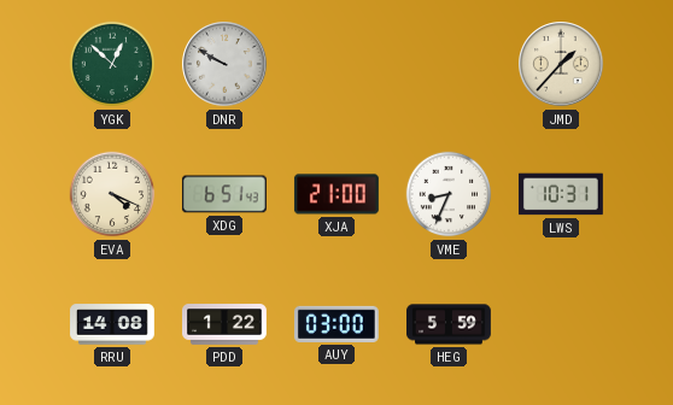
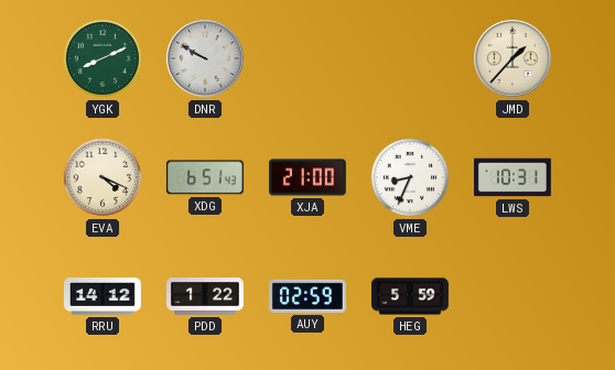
YGK: 12:52 -> 8:11
RRU: 14:08 -> 14:12
AUY: 03:00 -> 02:59
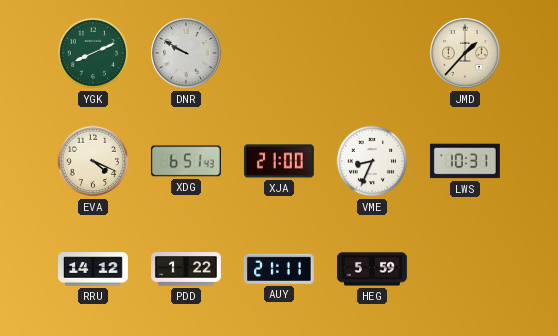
AUY: 02:59 -> 21:11
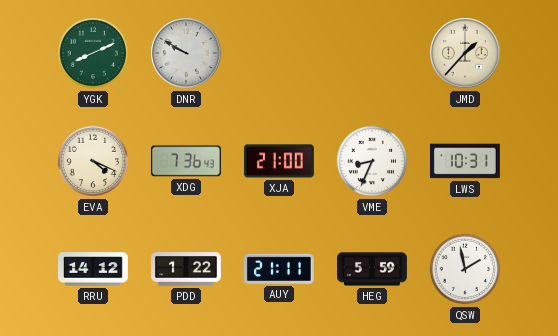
XDG: 6:51 -> 7:36
QSW: none -> 1:58
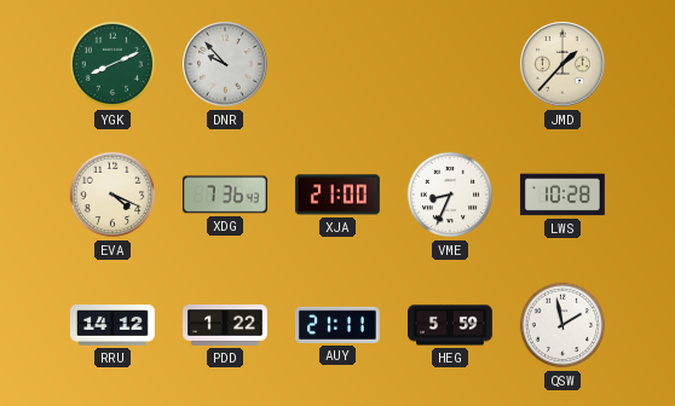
DNR: 9:50 -> 9:53
LWS: 10:31 -> 10:28
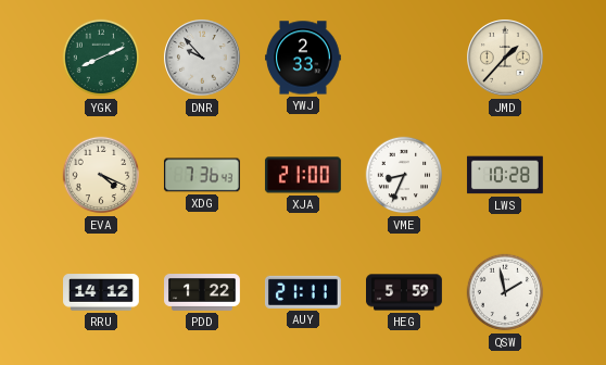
YWJ: none -> 2:33
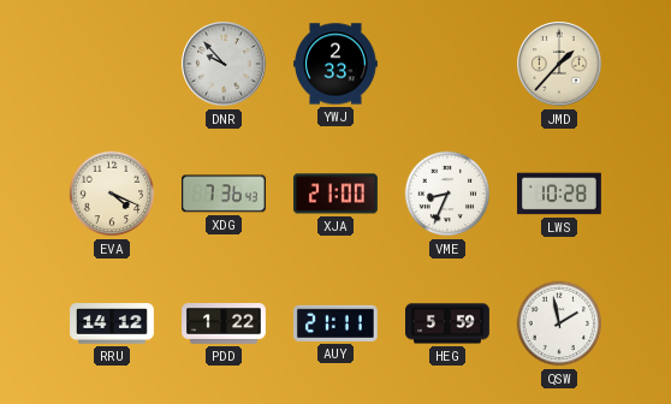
YGK: 8:11 -> none
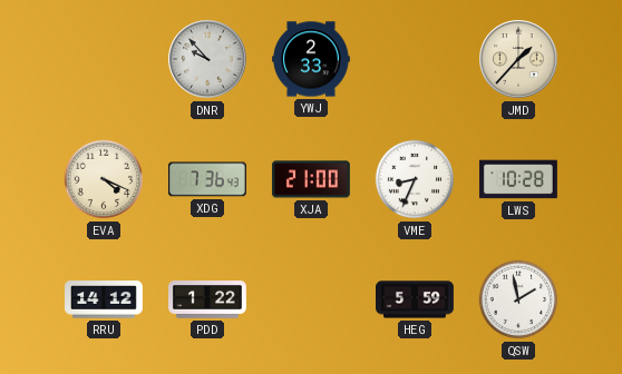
AUY: 21:11 -> none
